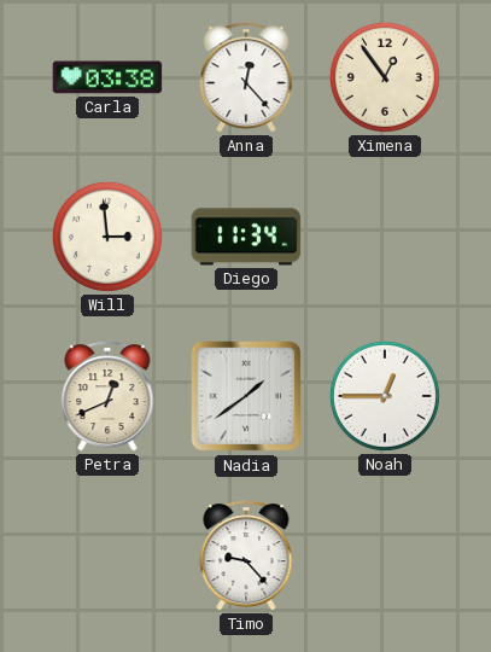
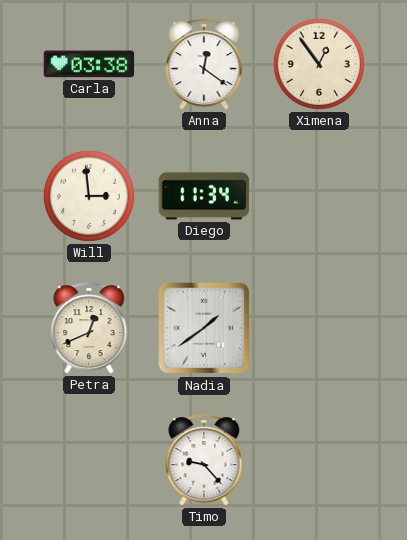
Anna: 12:23 -> 12:21
Noah: 12:45 -> none
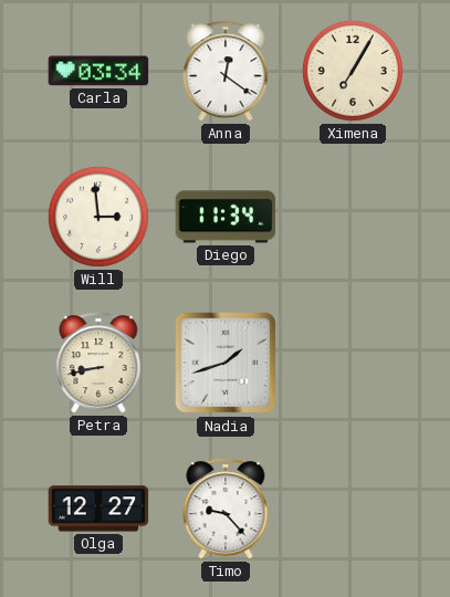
Carla: 03:38 -> 03:34
Ximena: 12:54 -> 7:05
Petra: 12:41 -> 8:43
Nadia: 1:39 -> 1:42
Olga: none -> 12:27
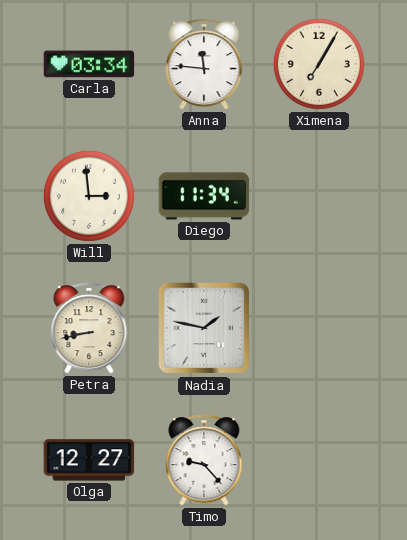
Anna: 12:21 -> 11:46
Nadia: 1:42 -> 1:47
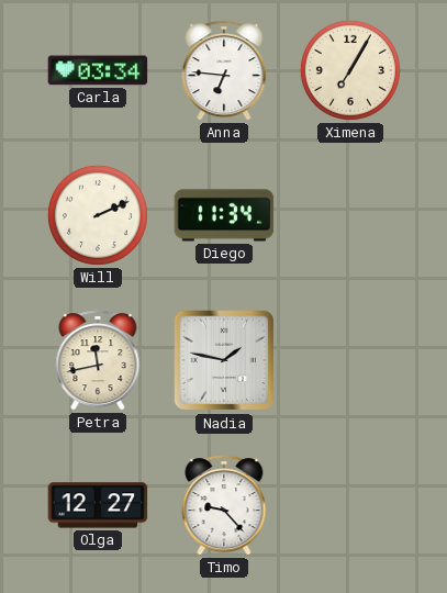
Anna: 11:46 -> 6:46
Will: 2:59 -> 2:11
Petra: 8:43 -> 11:43
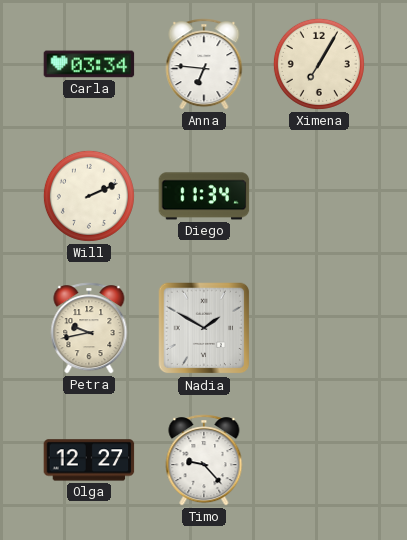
Petra: 11:43 -> 9:43
Nadia: 1:47 -> 1:50
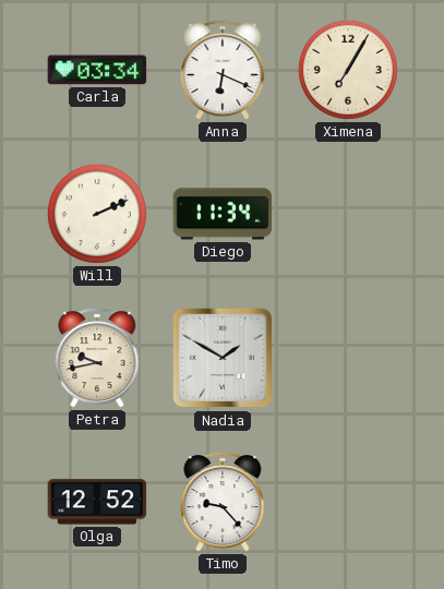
Anna: 6:46 -> 6:19
Olga: 12:27 -> 12:52
